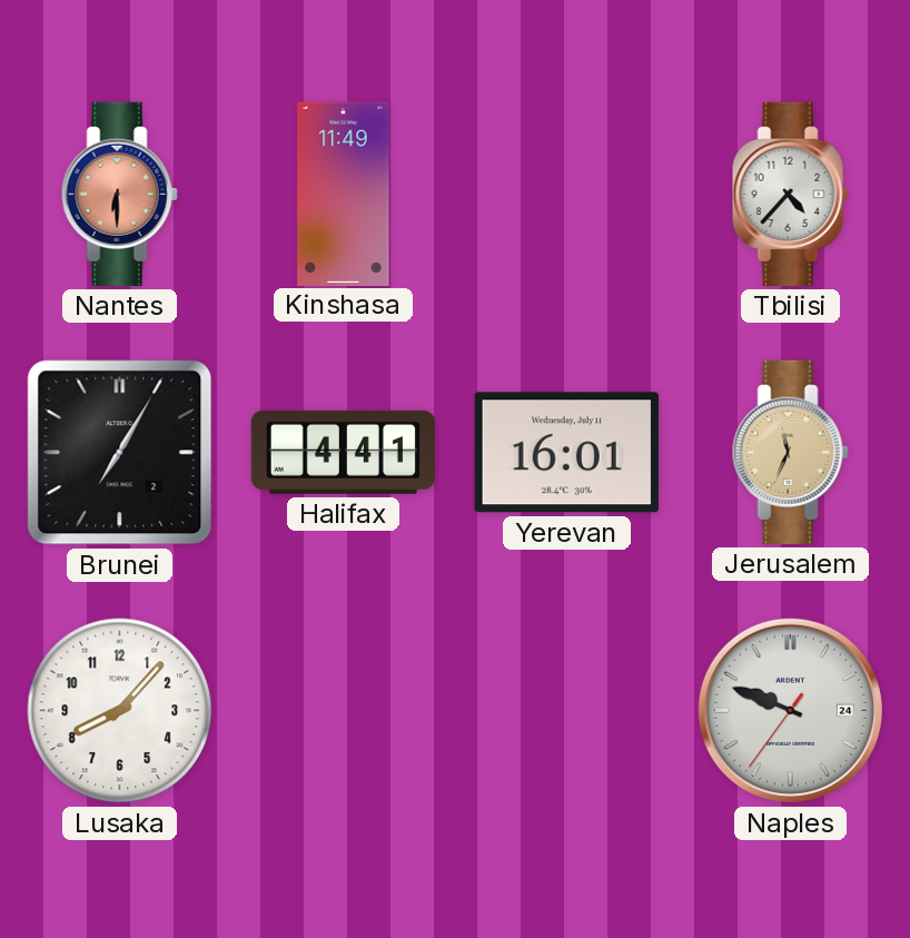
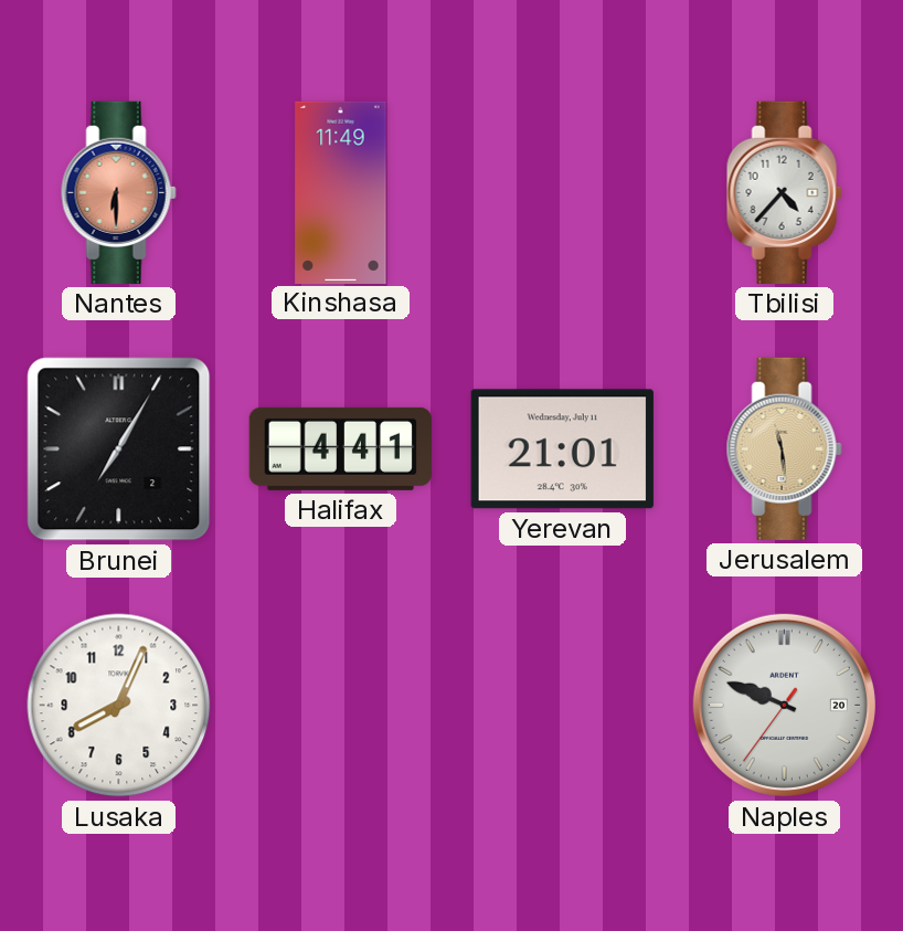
Yerevan: 16:01 -> 21:01
Jerusalem: 11:34 -> 11:29
Lusaka: 8:07 -> 8:04
Naples date: 24 -> 20
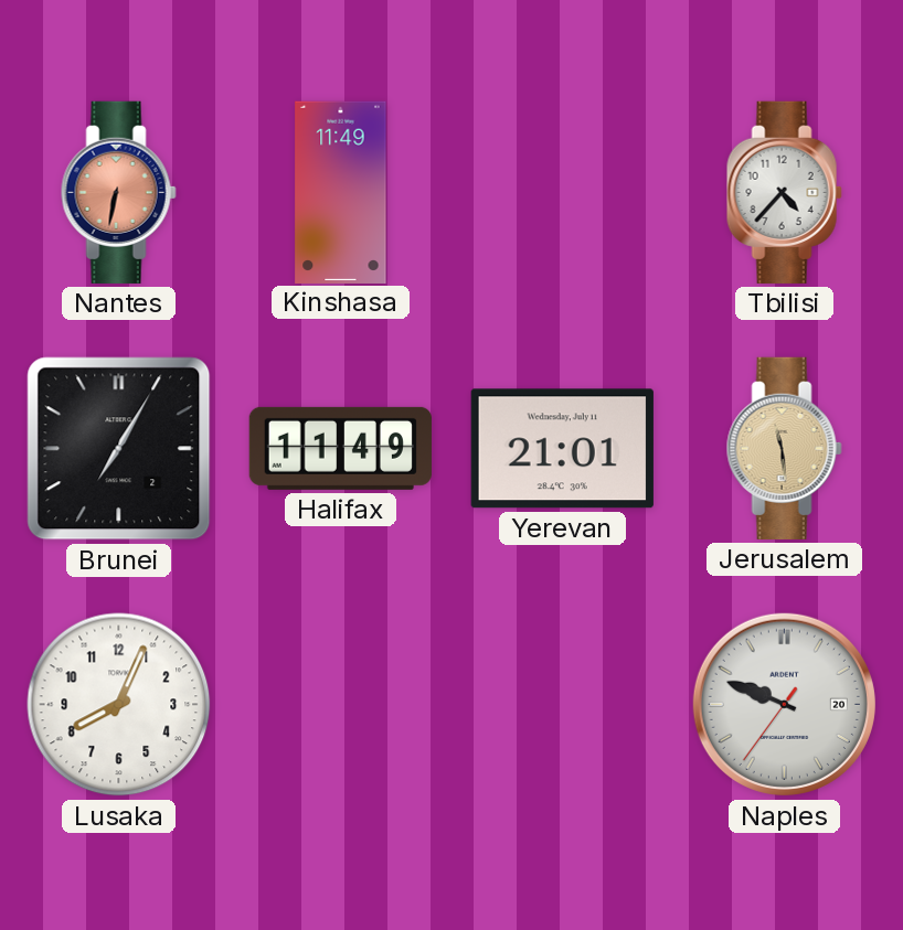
Nantes: 6:30 -> 6:32
Halifax: 4:41 -> 11:49
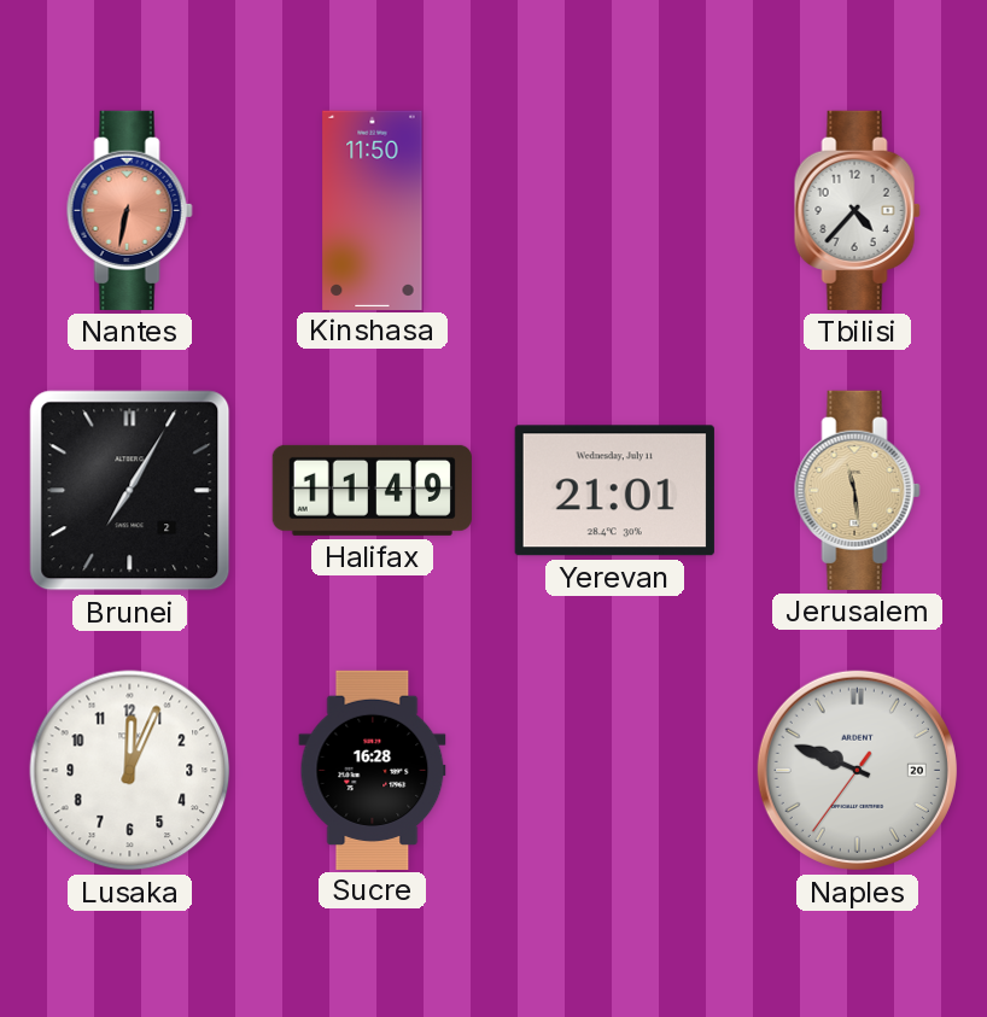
Kinshasa: 11:49 -> 11:50
Lusaka: 8:04 -> 12:04
Sucre: none -> 16:28
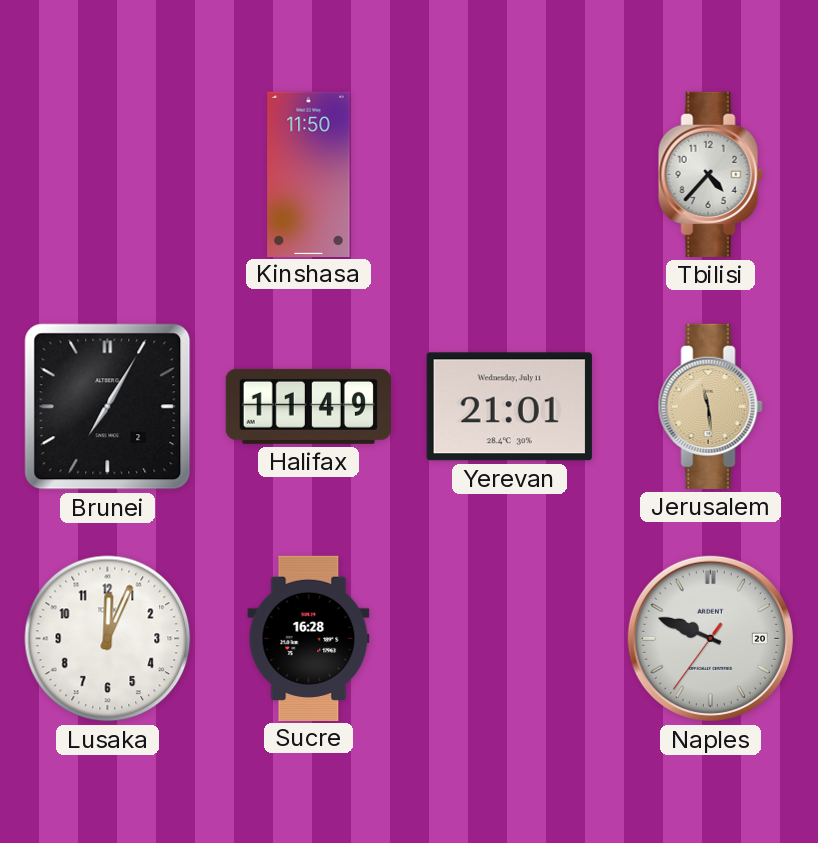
Nantes: 6:32 -> none
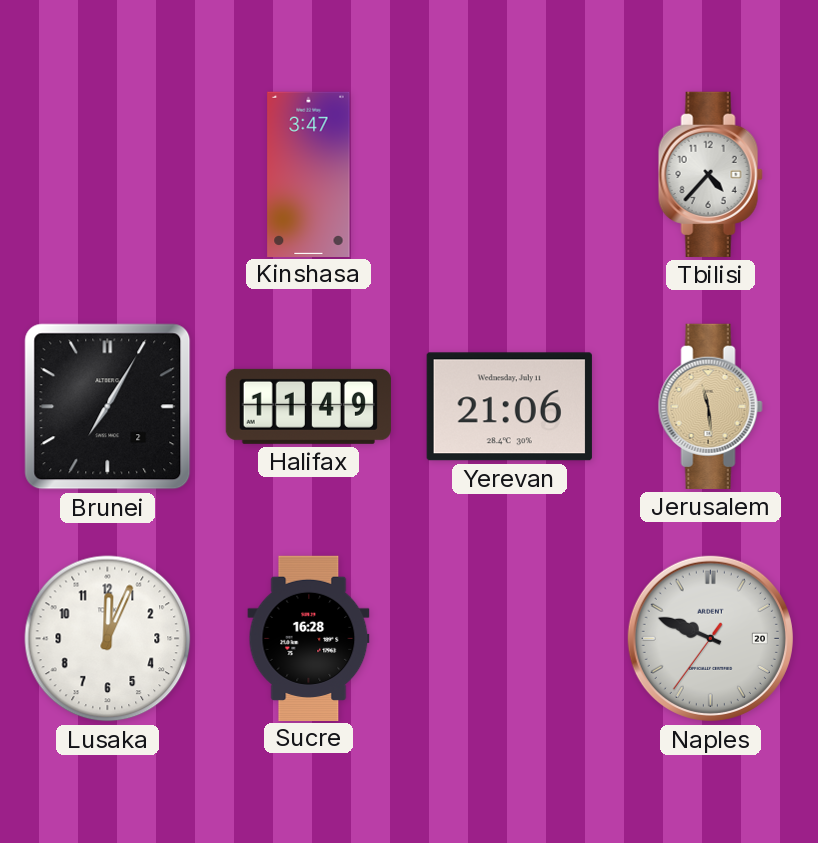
Kinshasa: 11:50 -> 3:47
Yerevan: 21:01 -> 21:06
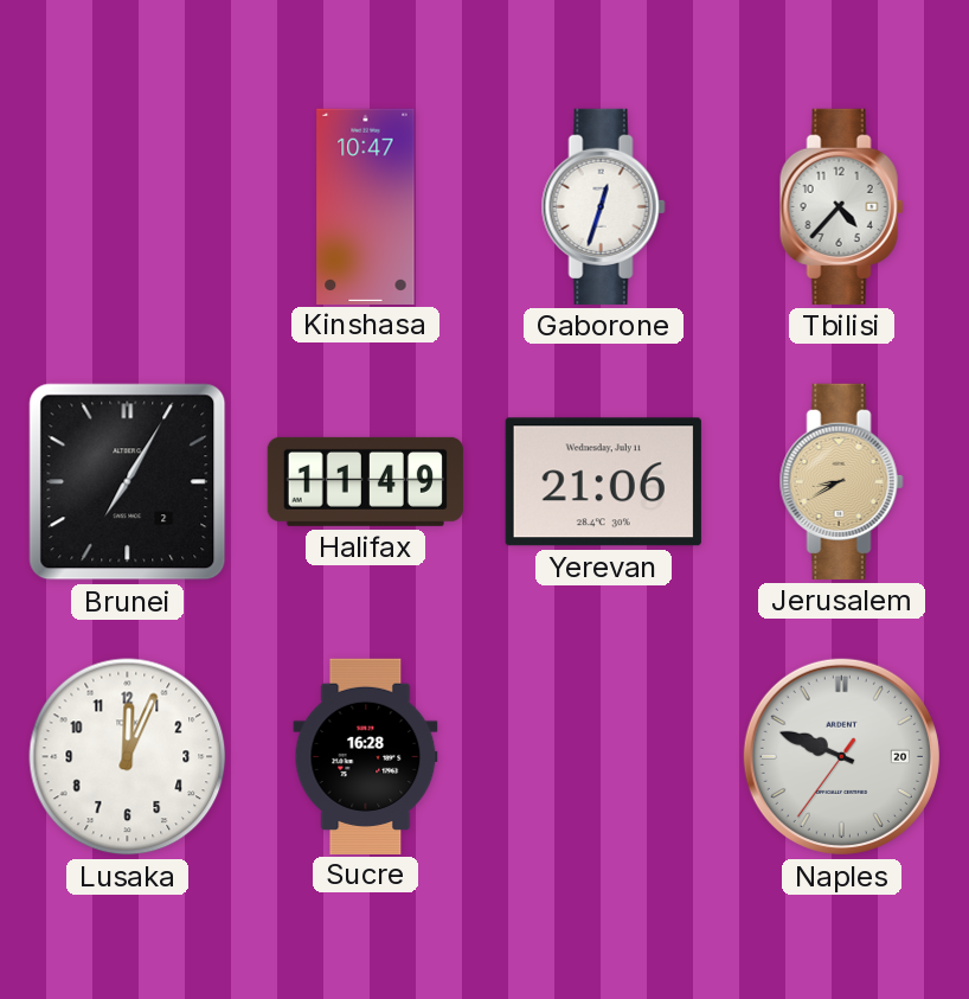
Kinshasa: 3:47 -> 10:47
Gaborone: none -> 12:33
Jerusalem: 11:29 -> 8:40
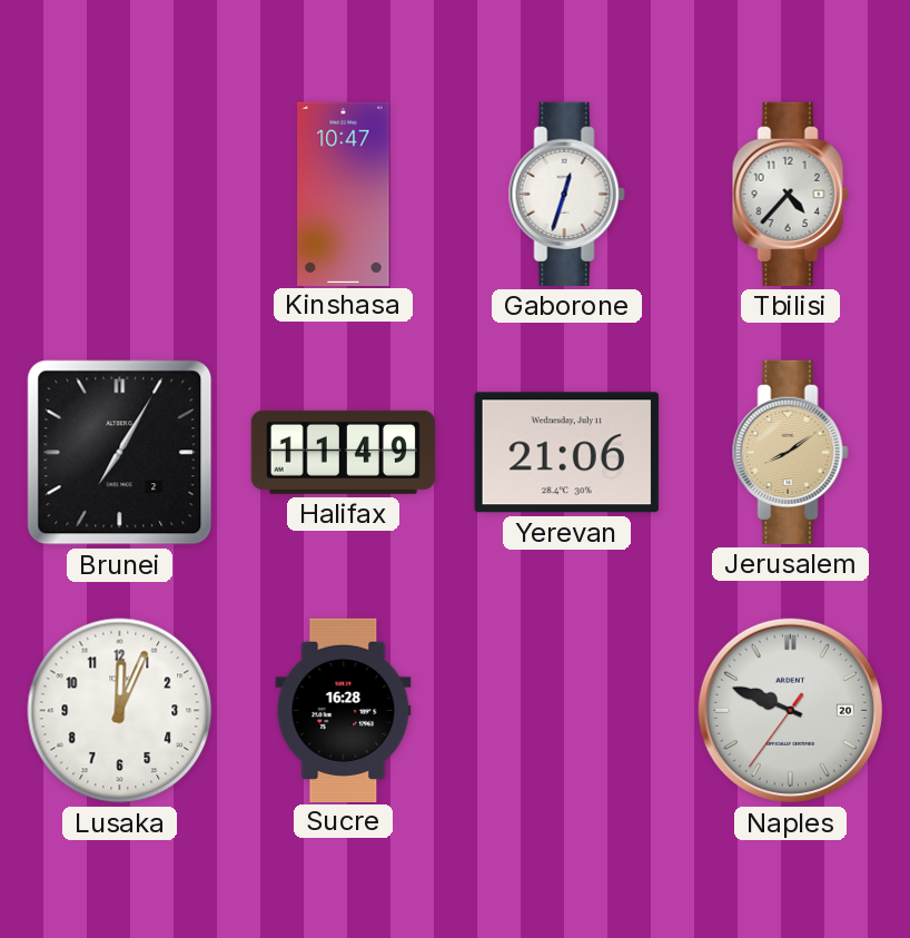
Jerusalem: 8:40 -> 8:09
